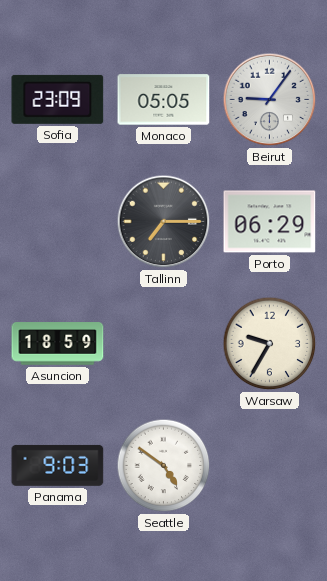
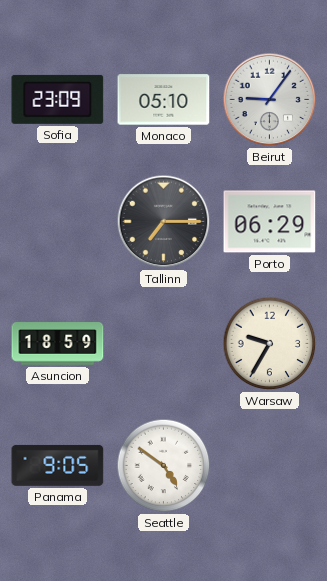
Monaco: 05:05 -> 05:10
Panama: 9:03 -> 9:05
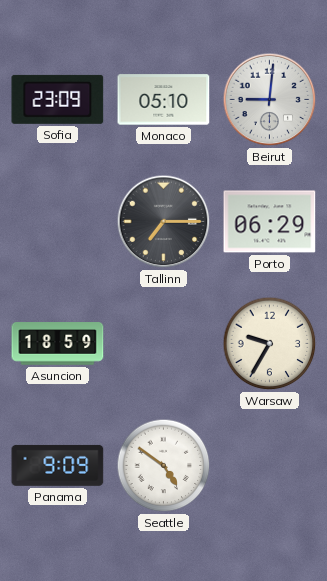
Beirut: 9:06 -> 9:01
Panama: 9:05 -> 9:09
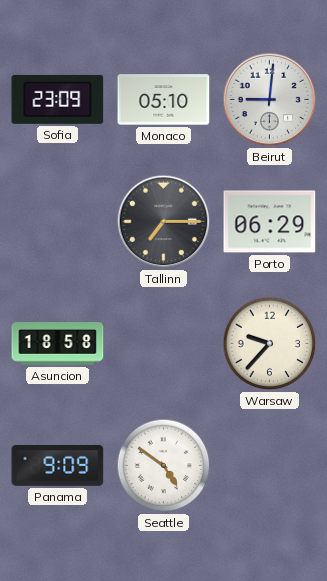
Asuncion: 18:59 -> 18:58
Warsaw: 9:35 -> 9:37
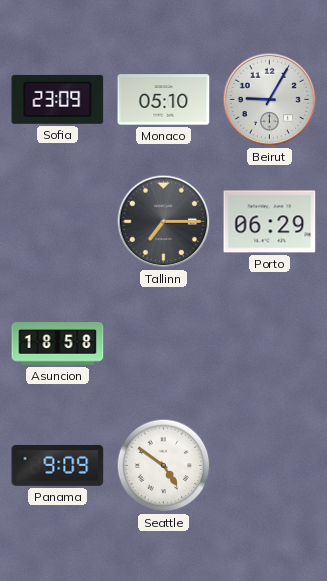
Beirut: 9:01 -> 9:05
Warsaw: 9:37 -> none
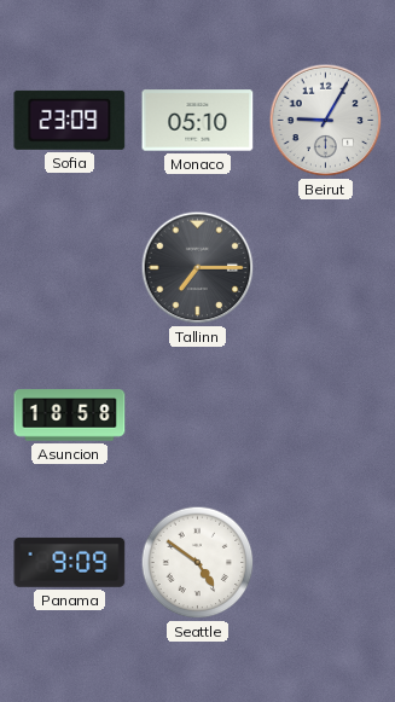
Porto: 06:29 -> none
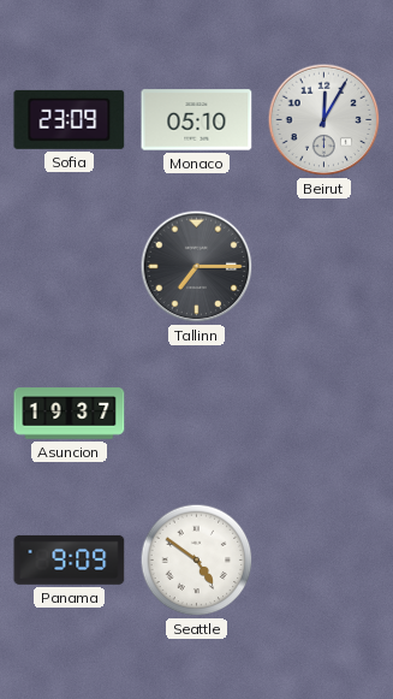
Beirut: 9:05 -> 12:05
Asuncion: 18:58 -> 19:37
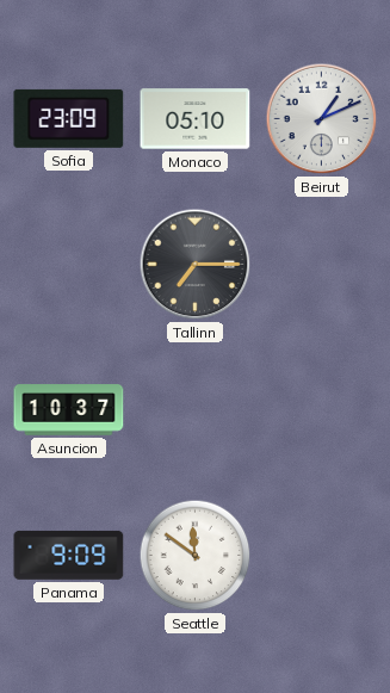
Beirut: 12:05 -> 1:11
Asuncion: 19:37 -> 10:37
Seattle: 4:51 -> 11:51
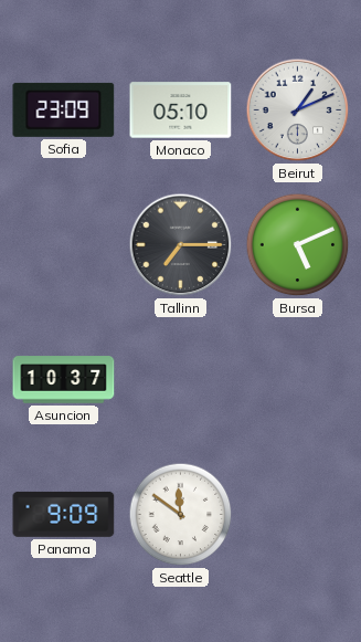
Bursa: none -> 5:11
